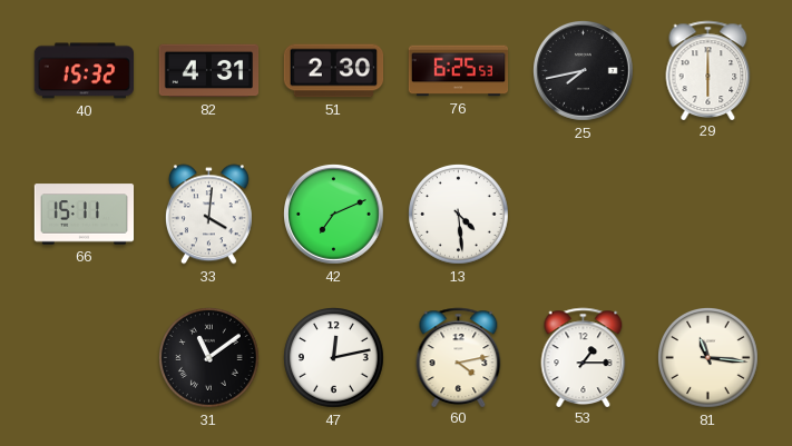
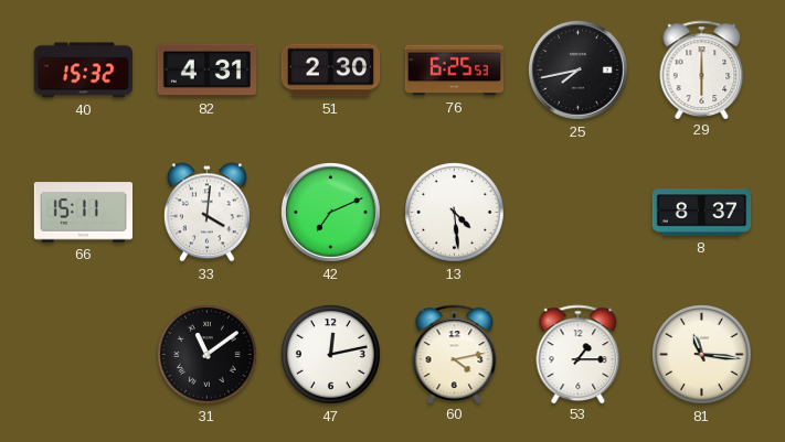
8: none -> 8:37
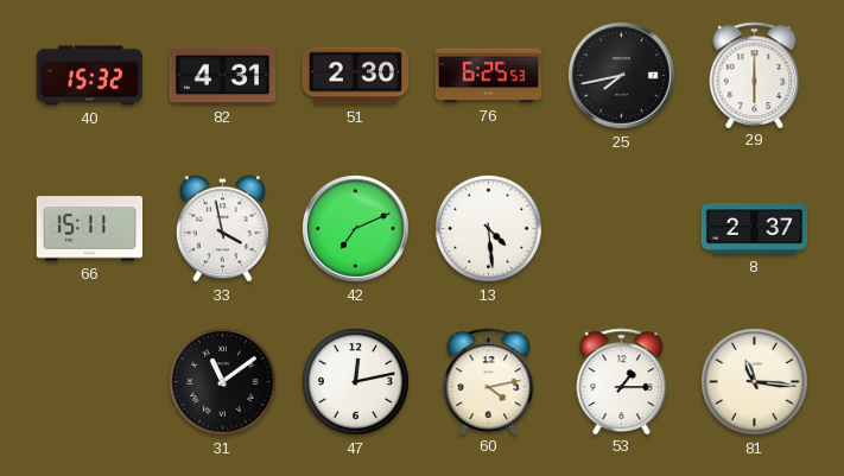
33: 4:01 -> 3:58
8: 8:37 -> 2:37
